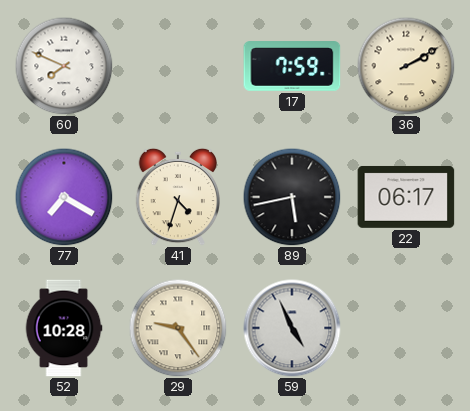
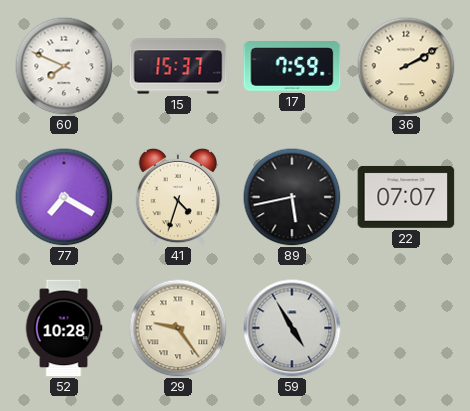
15: none -> 15:37
22: 06:17 -> 07:07
59: 4:56 -> 4:55
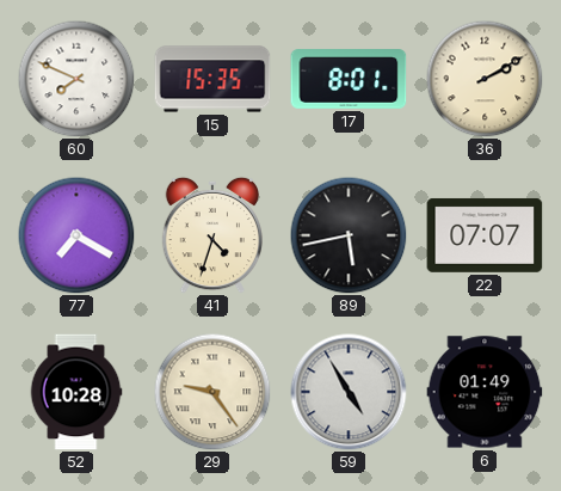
15: 15:37 -> 15:35
17: 7:59 -> 8:01
6: none -> 01:49
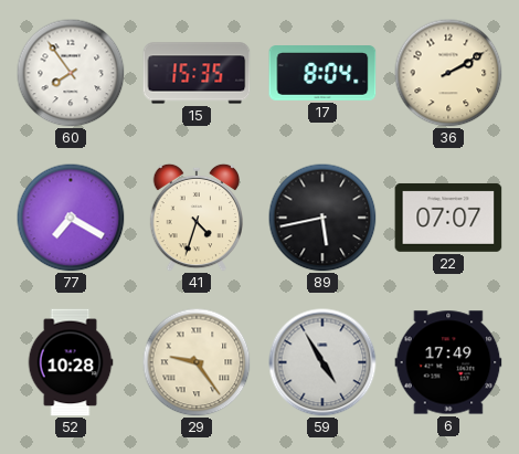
60: 7:49 -> 7:54
17: 8:01 -> 8:04
6: 01:49 -> 17:49
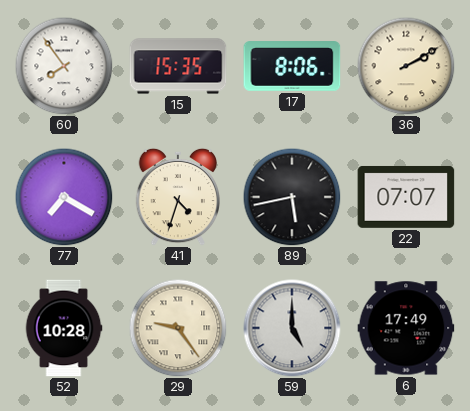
17: 8:04 -> 8:06
59: 4:55 -> 5:00
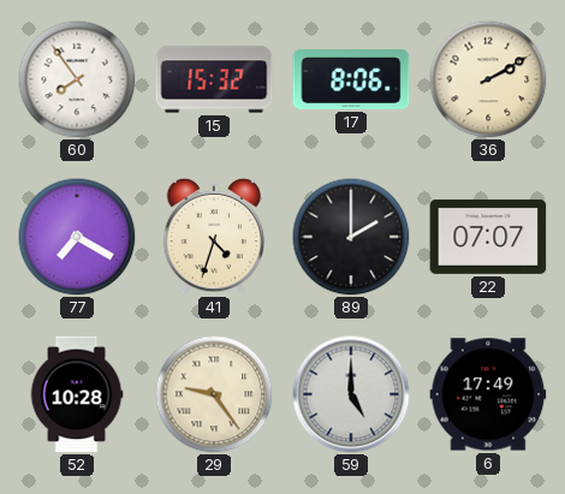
15: 15:35 -> 15:32
89: 5:43 -> 2:00
